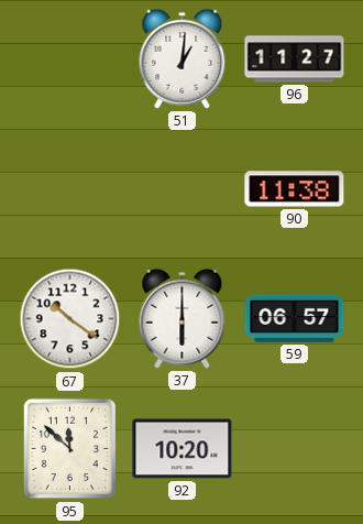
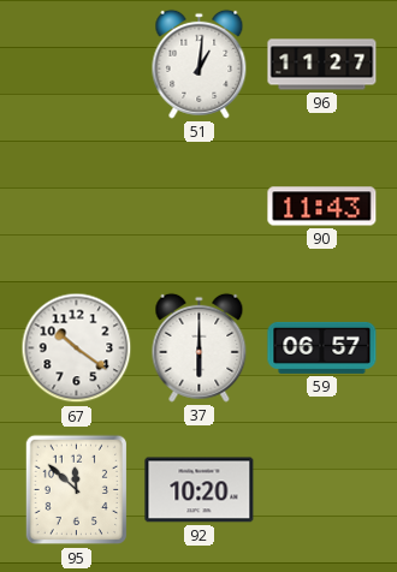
90: 11:38 -> 11:43
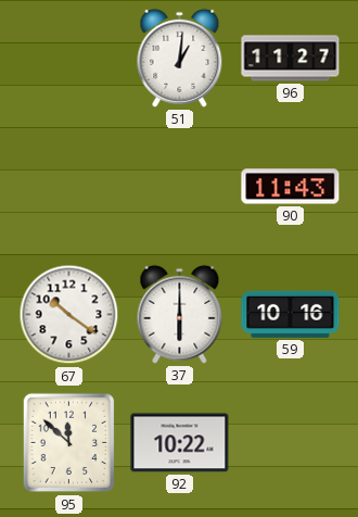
59: 06:57 -> 10:16
92: 10:20 -> 10:22
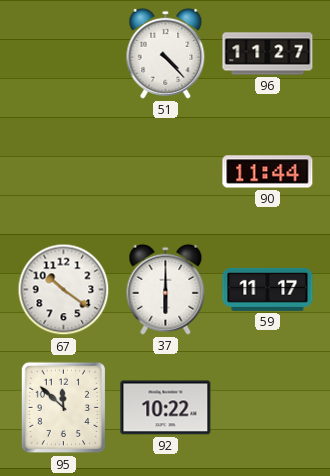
51: 1:01 -> 4:23
90: 11:43 -> 11:44
59: 10:16 -> 11:17
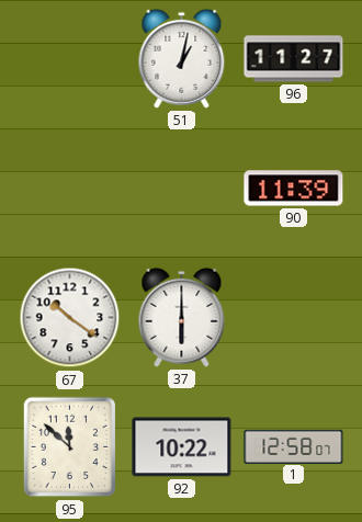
51: 4:23 -> 1:02
90: 11:44 -> 11:39
59: 11:17 -> none
1: none -> 12:58
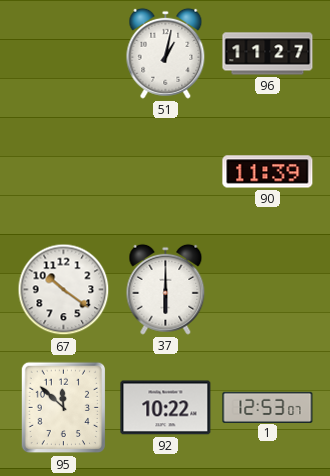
1: 12:58 -> 12:53
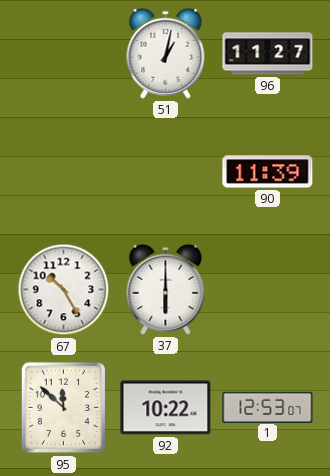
67: 10:21 -> 10:25
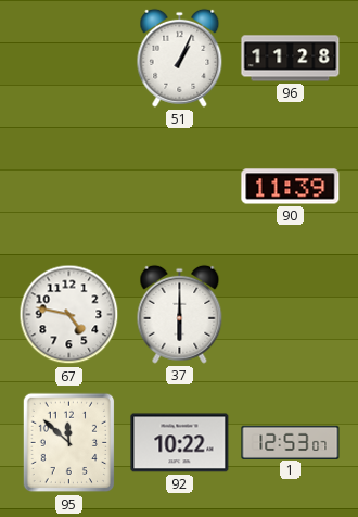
51: 1:02 -> 1:04
96: 11:27 -> 11:28
67: 10:25 -> 4:47
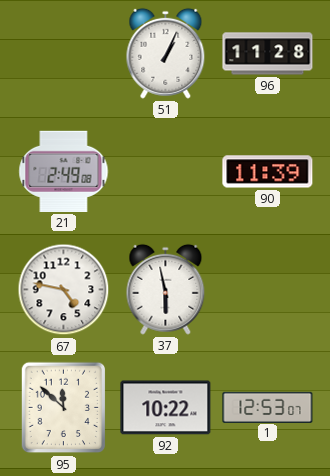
21: none -> 2:49
37: 6:00 -> 5:58
